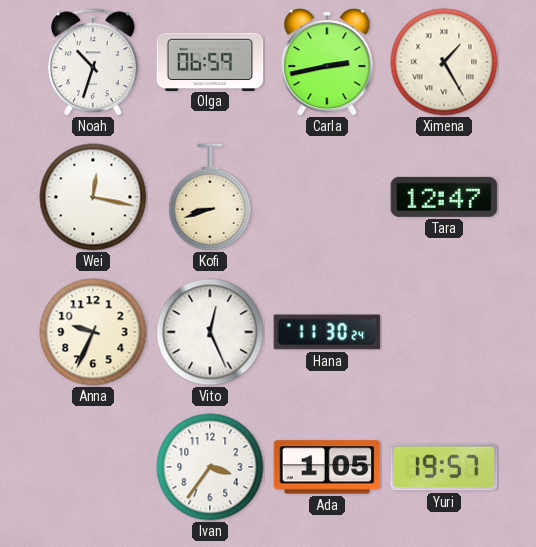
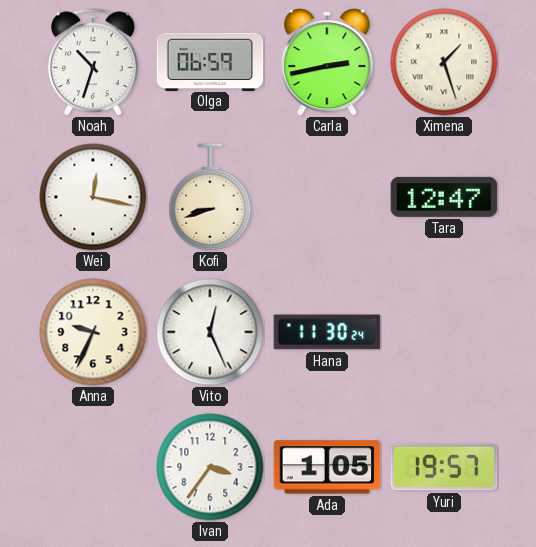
Ximena: 1:25 -> 1:27
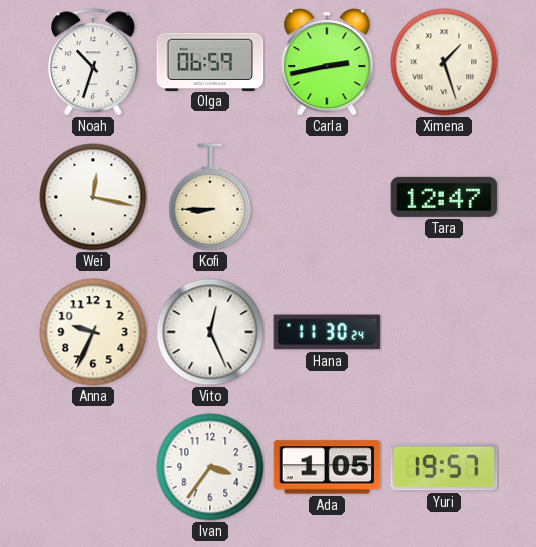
Kofi: 8:42 -> 8:45
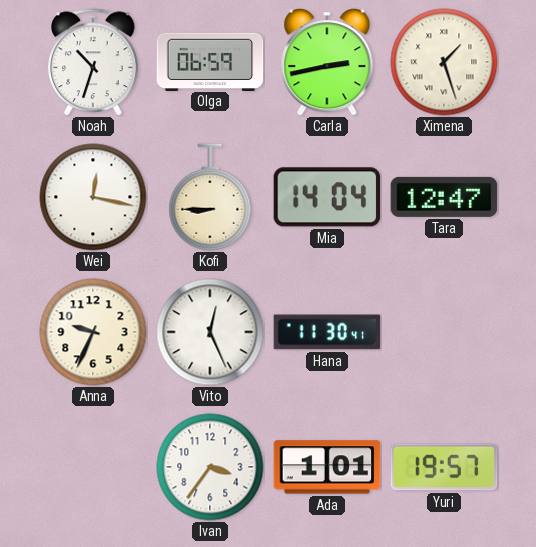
Mia: none -> 14:04
Hana: 11:30:24 -> 11:30:41
Ada: 1:05 -> 1:01
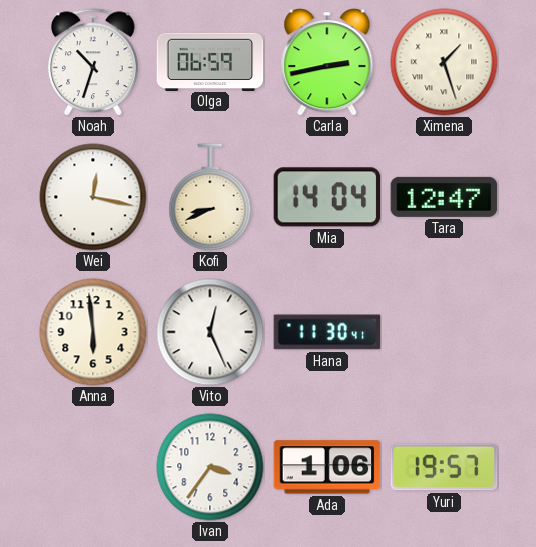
Kofi: 8:45 -> 8:41
Anna: 9:34 -> 5:59
Ada: 1:01 -> 1:06
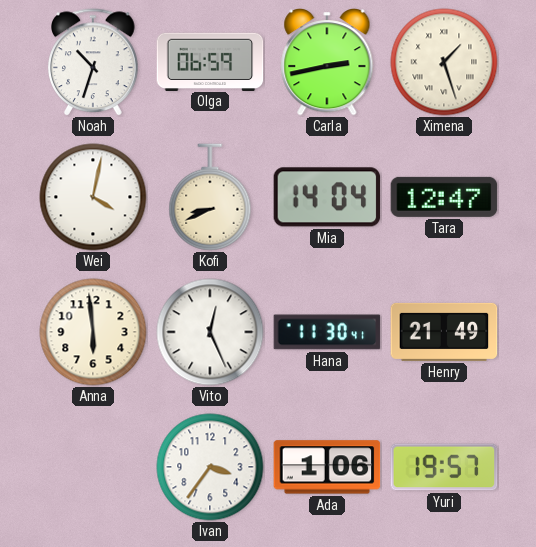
Wei: 12:17 -> 4:02
Henry: none -> 21:49
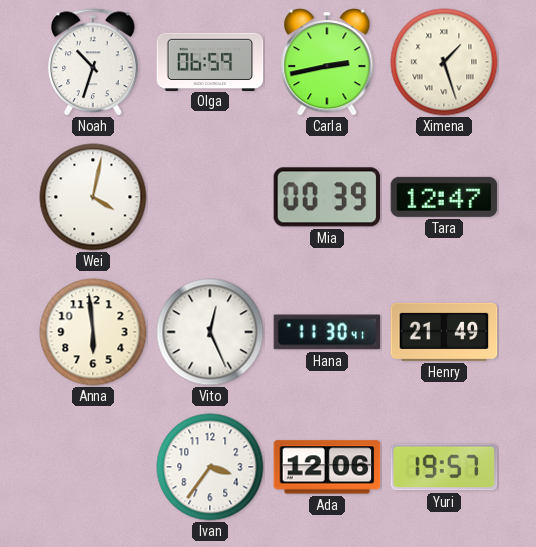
Kofi: 8:41 -> none
Mia: 14:04 -> 00:39
Ada: 1:06 -> 12:06
